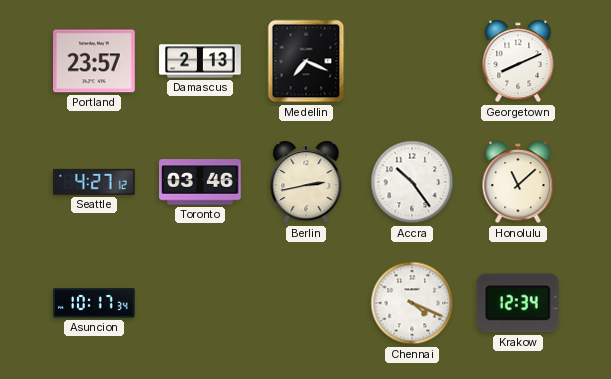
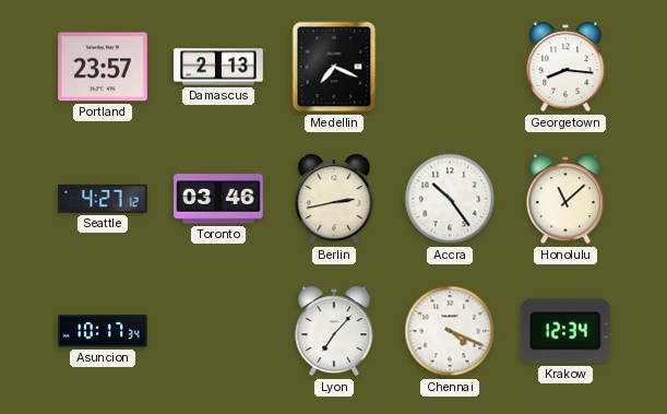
Georgetown: 8:11 -> 8:16
Lyon: none -> 7:07
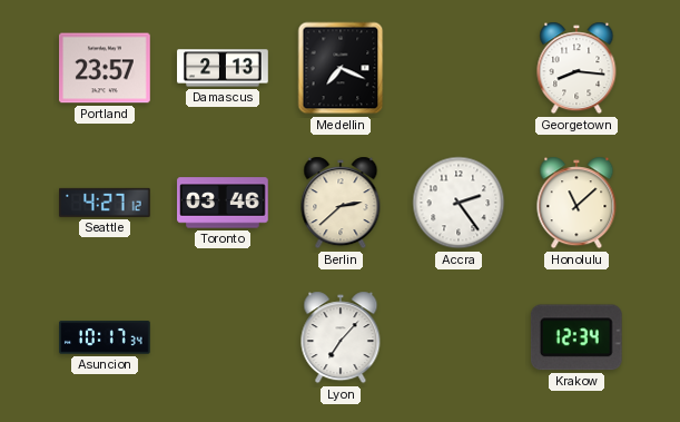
Berlin: 2:43 -> 2:38
Accra: 10:24 -> 2:24
Chennai: 4:19 -> none
